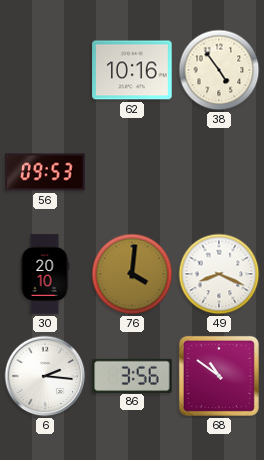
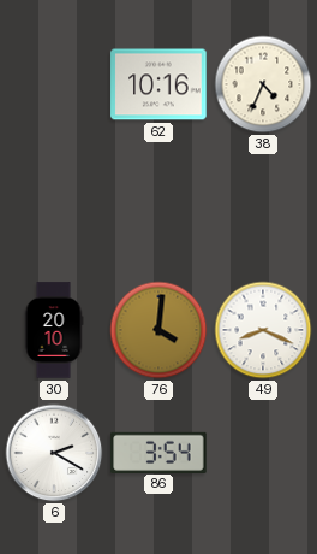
38: 4:54 -> 4:34
56: 09:53 -> none
6: 2:16 -> 2:20
86: 3:56 -> 3:54
68: 10:51 -> none
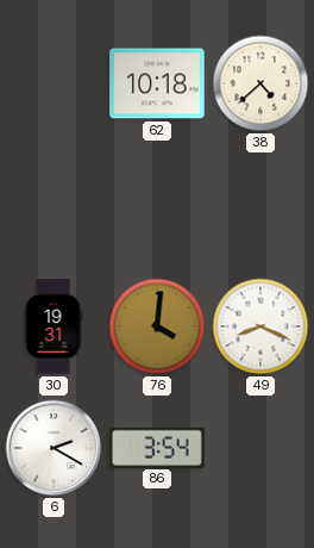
62: 10:16 -> 10:18
38: 4:34 -> 4:38
30: 20:10 -> 19:31
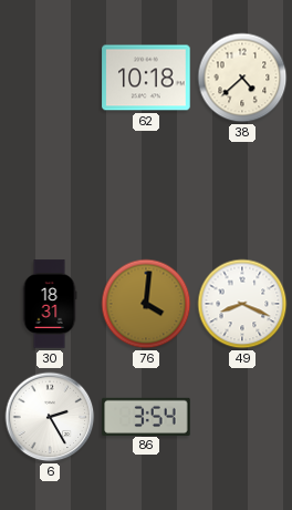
30: 19:31 -> 18:31
6: 2:20 -> 2:25
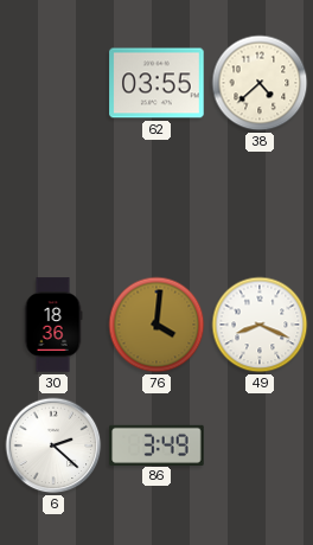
62: 10:18 -> 03:55
30: 18:31 -> 18:36
6: 2:25 -> 2:22
86: 3:54 -> 3:49
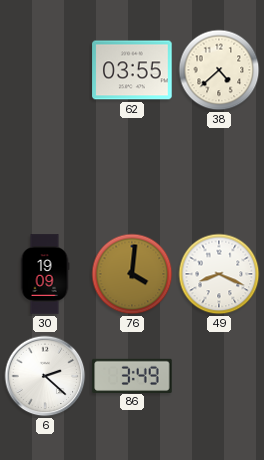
30: 18:36 -> 19:09
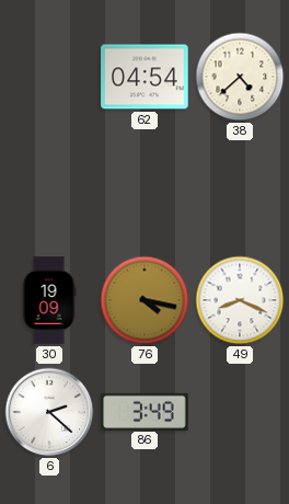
62: 03:55 -> 04:54
76: 4:01 -> 4:17
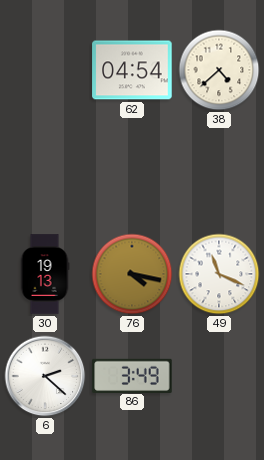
30: 19:09 -> 19:13
49: 8:19 -> 11:19
